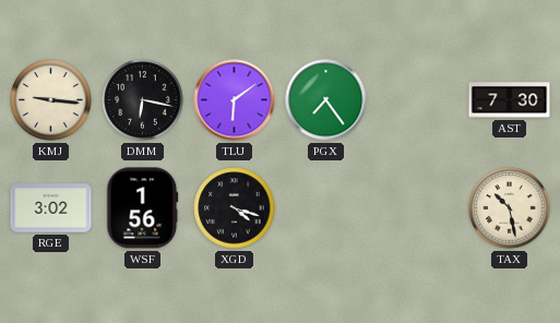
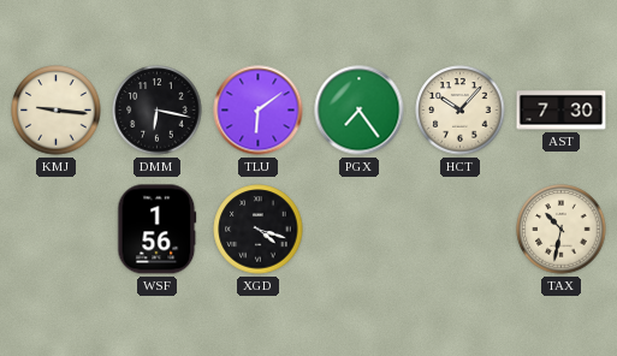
HCT: none -> 10:07
RGE: 3:02 -> none
TAX: 10:28 -> 10:32
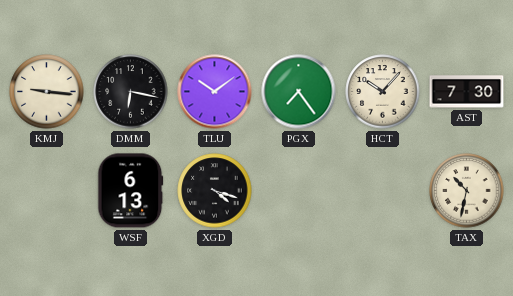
TLU: 6:09 -> 10:09
WSF: 1:56 -> 6:13
